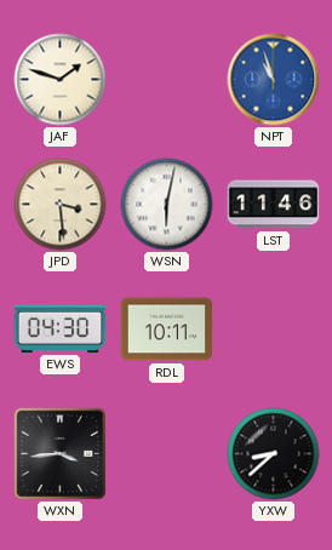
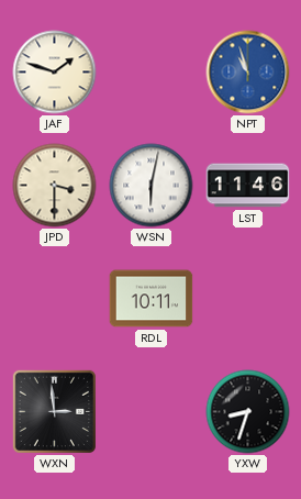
JPD: 3:29 -> 3:30
EWS: 04:30 -> none
WXN: 3:44 -> 2:59
YXW: 8:38 -> 8:33
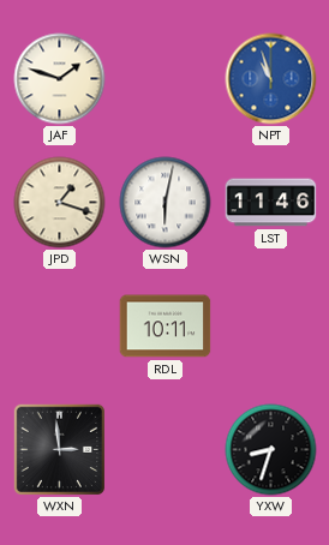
JPD: 3:30 -> 1:18
